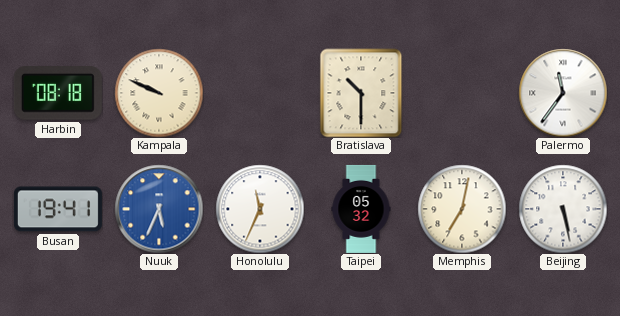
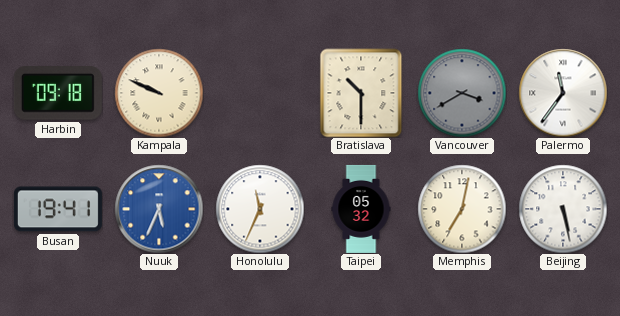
Harbin: 08:18 -> 09:18
Vancouver: none -> 3:40
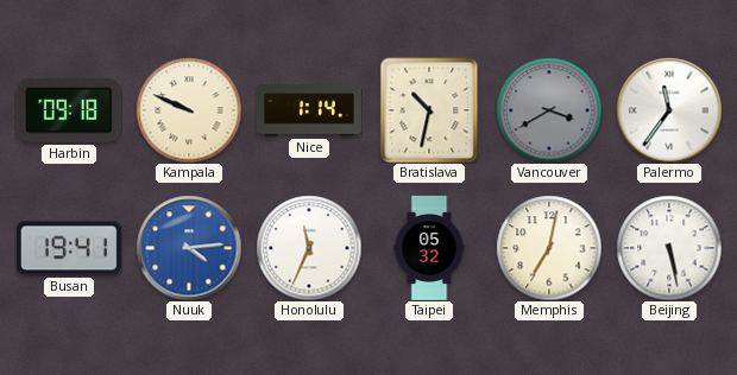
Nice: none -> 1:14
Bratislava: 10:30 -> 10:32
Nuuk: 5:34 -> 4:14
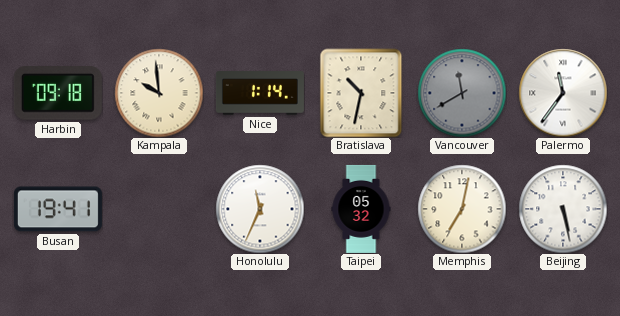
Kampala: 9:49 -> 9:59
Vancouver: 3:40 -> 11:40
Nuuk: 4:14 -> none
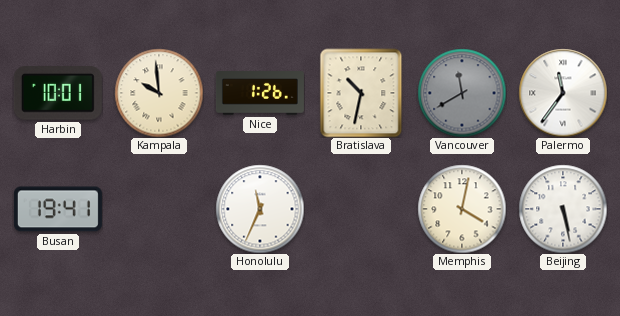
Harbin: 09:18 -> 10:01
Nice: 1:14 -> 1:26
Taipei: 05:32 -> none
Memphis: 7:02 -> 4:02
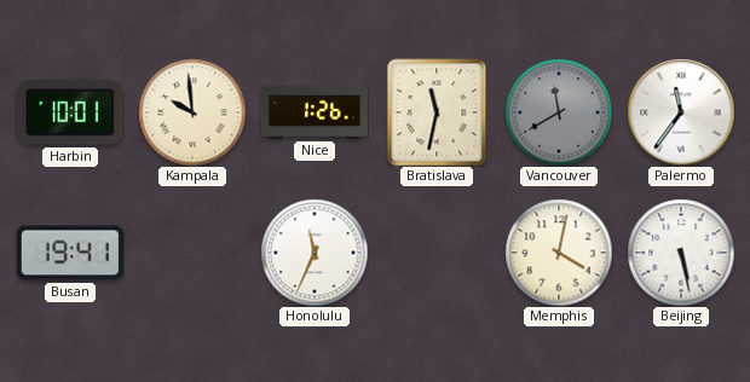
Bratislava: 10:32 -> 11:32
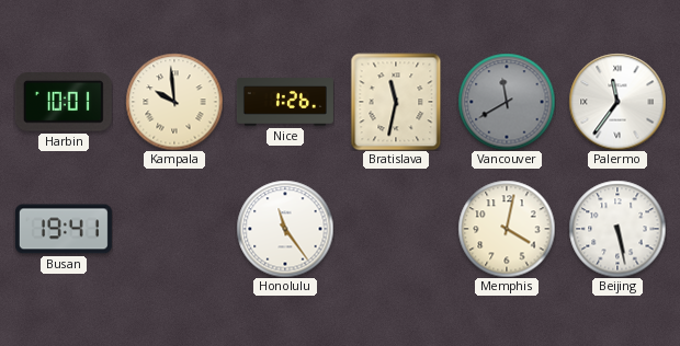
Honolulu: 11:34 -> 11:24
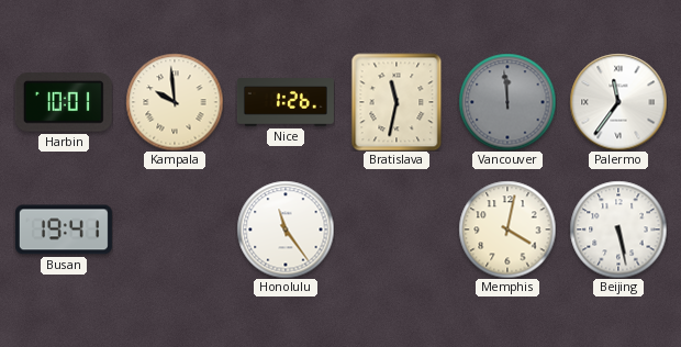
Vancouver: 11:40 -> 11:59
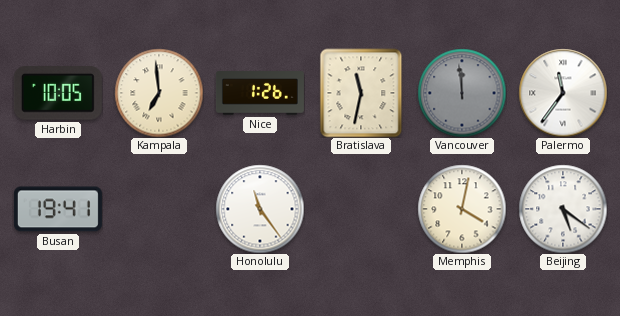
Harbin: 10:01 -> 10:05
Kampala: 9:59 -> 6:59
Beijing: 5:28 -> 5:21
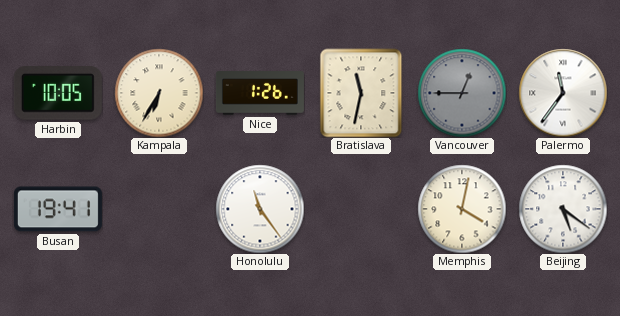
Kampala: 6:59 -> 6:35
Vancouver: 11:59 -> 12:45
